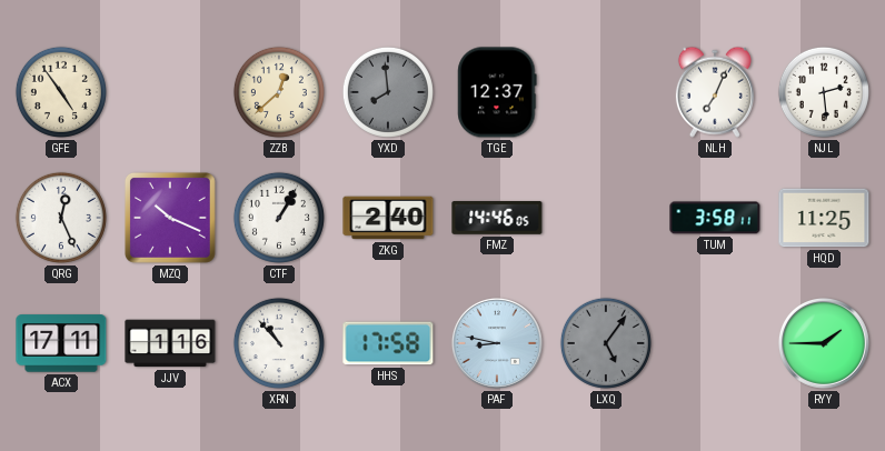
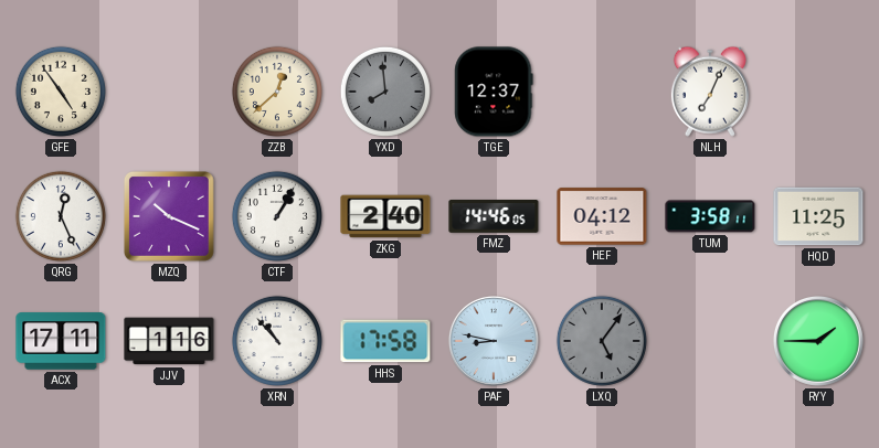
NJL: 2:29 -> none
HEF: none -> 04:12
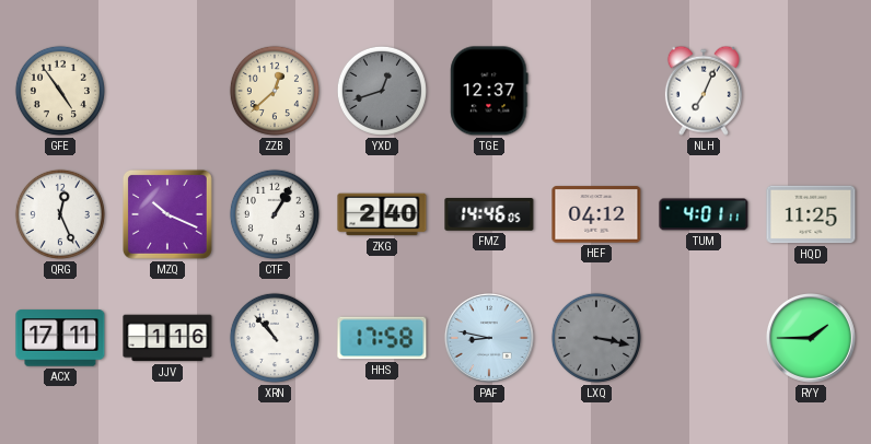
YXD: 7:59 -> 12:42
TUM: 3:58 -> 4:01
LXQ: 5:06 -> 3:17
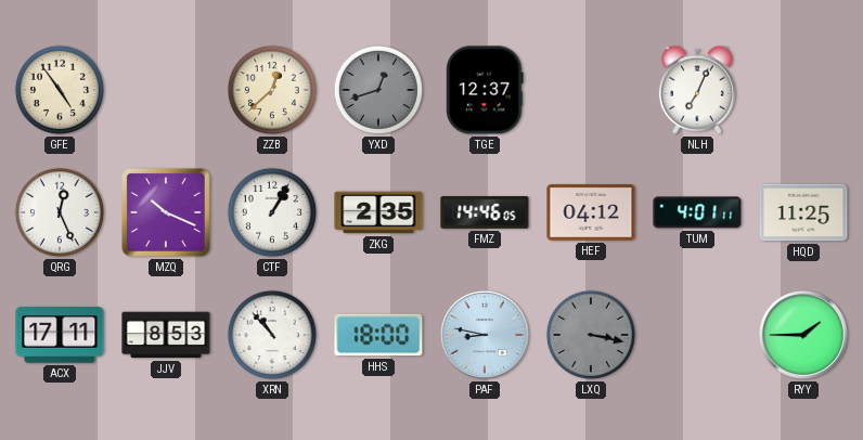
ZKG: 2:40 -> 2:35
JJV: 1:16 -> 8:53
HHS: 17:58 -> 18:00
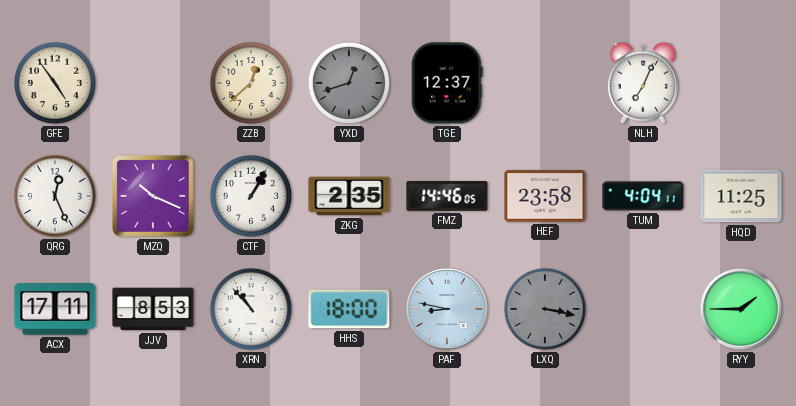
HEF: 04:12 -> 23:58
TUM: 4:01 -> 4:04
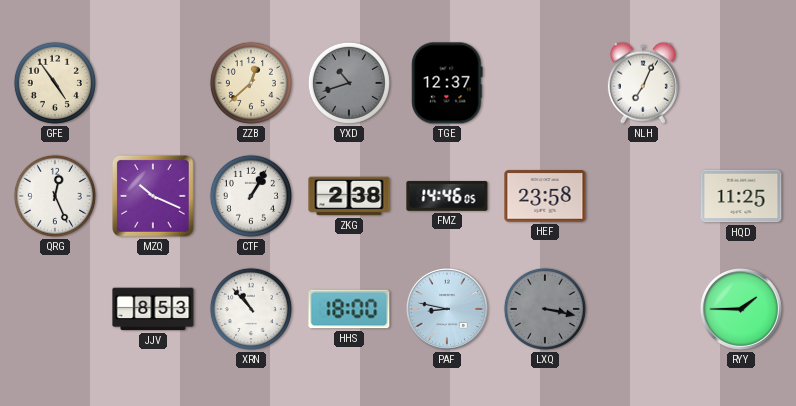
YXD: 12:42 -> 10:42
ZKG: 2:35 -> 2:38
TUM: 4:04 -> none
ACX: 17:11 -> none
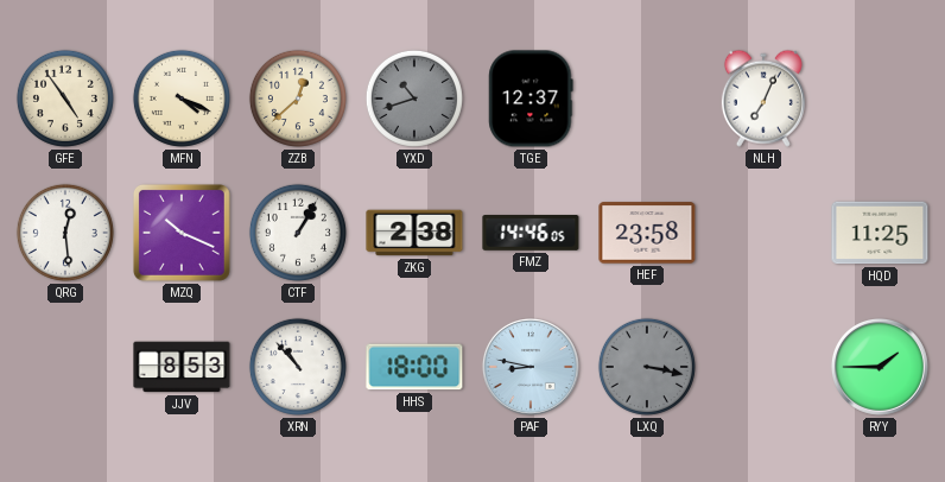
MFN: none -> 4:19
QRG: 12:26 -> 12:29
